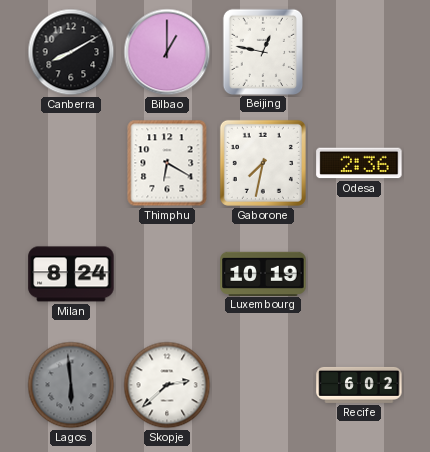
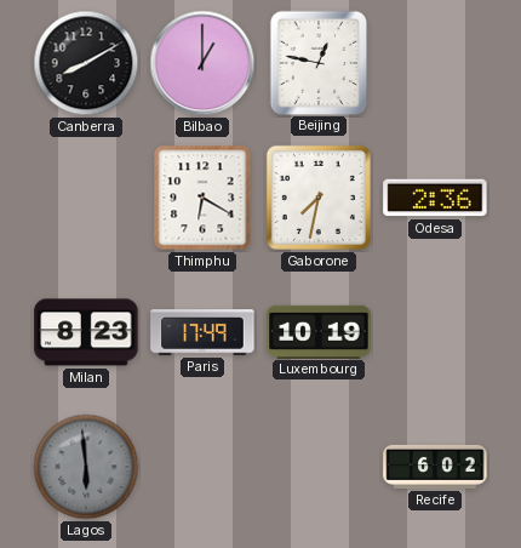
Milan: 8:24 -> 8:23
Paris: none -> 17:49
Skopje: 2:38 -> none
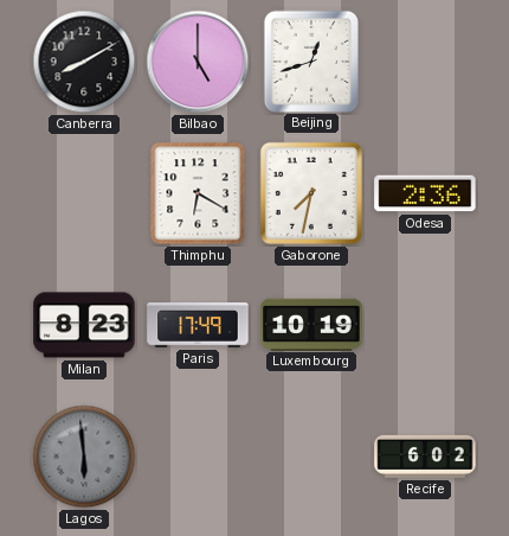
Bilbao: 1:00 -> 5:00
Beijing: 12:47 -> 12:42
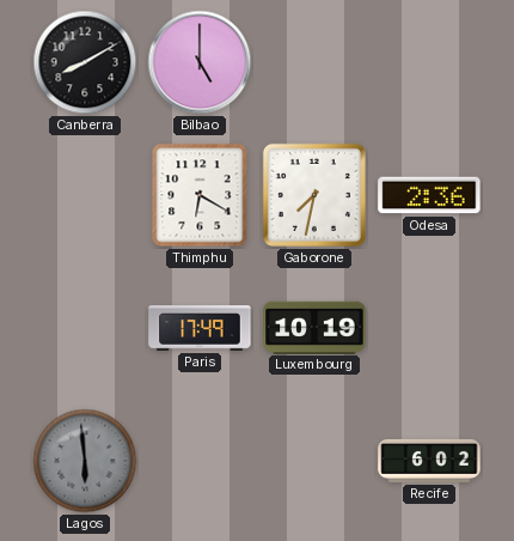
Beijing: 12:42 -> none
Milan: 8:23 -> none
